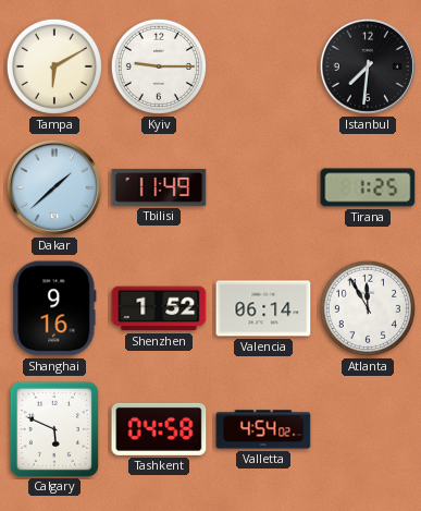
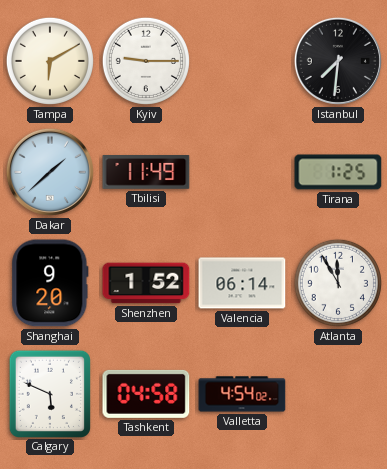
Shanghai: 9:16 -> 9:20
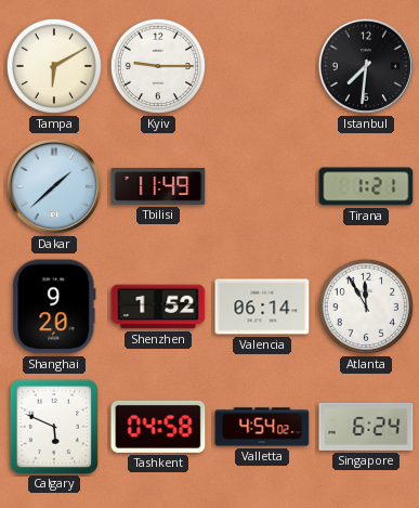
Tirana: 1:25 -> 1:21
Singapore: none -> 6:24
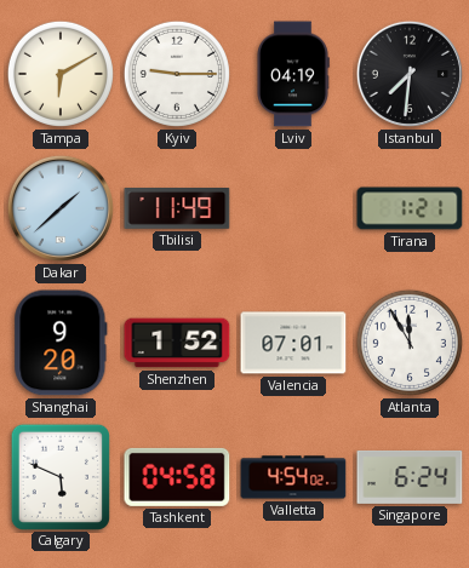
Lviv: none -> 04:19
Valencia: 06:14 -> 07:01
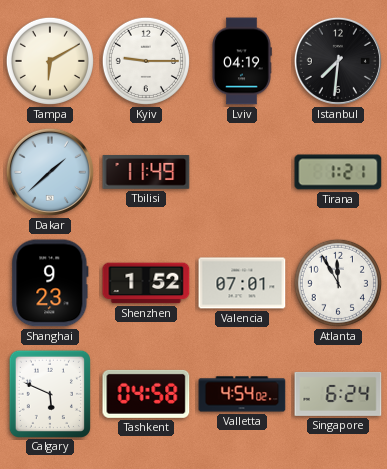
Shanghai: 9:20 -> 9:23
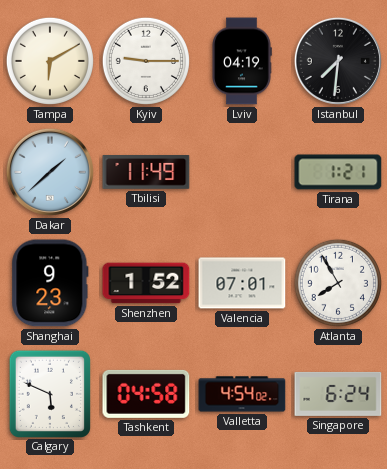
Atlanta: 11:55 -> 7:55
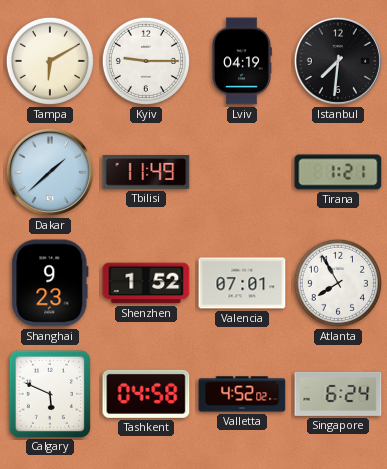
Valletta: 4:54 -> 4:52
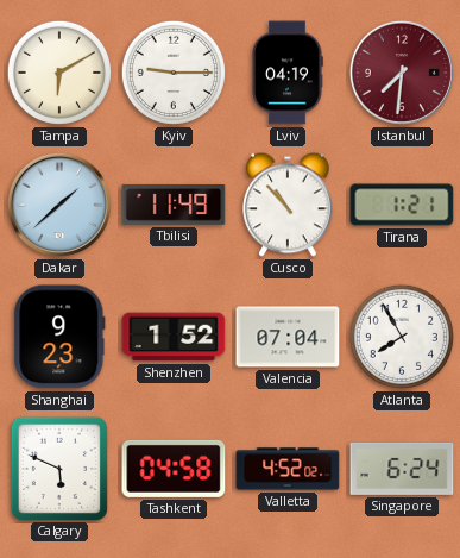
Istanbul dial: black -> burgundy
Cusco: none -> 10:53
Valencia: 07:01 -> 07:04
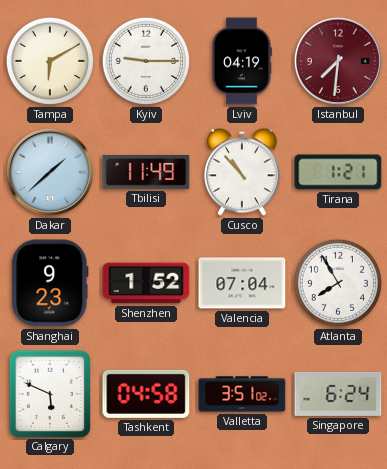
Valletta: 4:52 -> 3:51
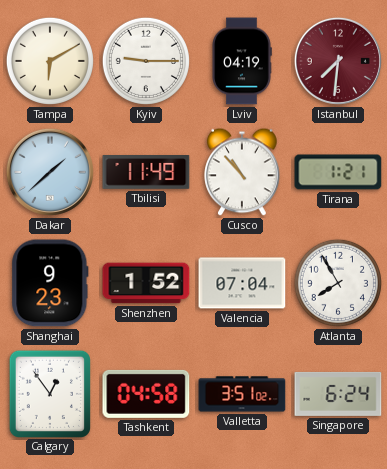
Calgary: 5:49 -> 12:54
